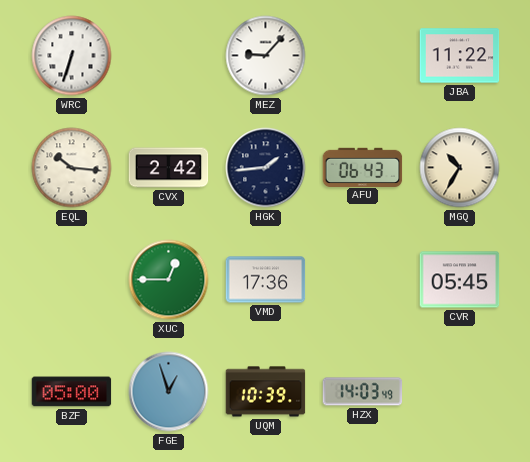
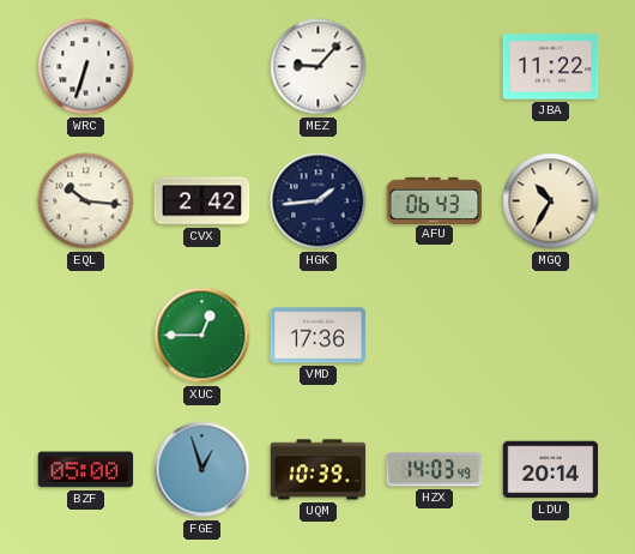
CVR: 05:45 -> none
LDU: none -> 20:14
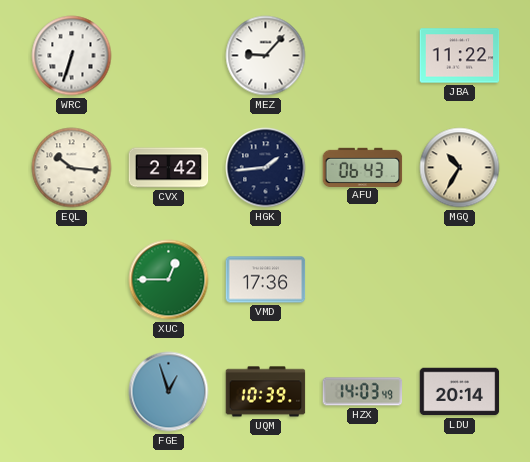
BZF: 05:00 -> none
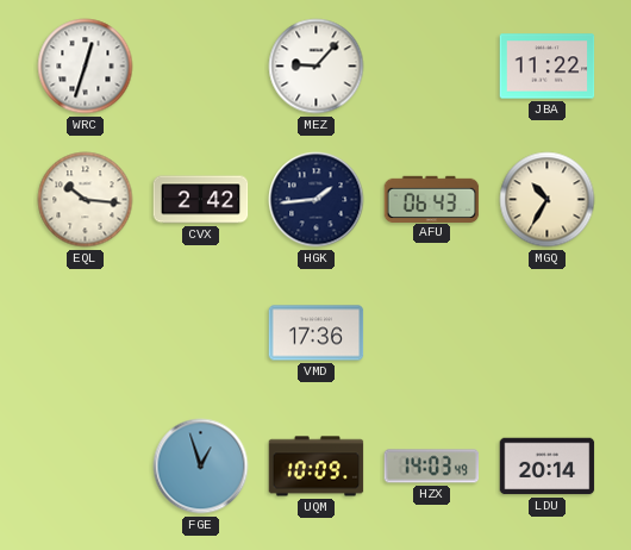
WRC: 6:33 -> 12:33
XUC: 12:45 -> none
UQM: 10:39 -> 10:09
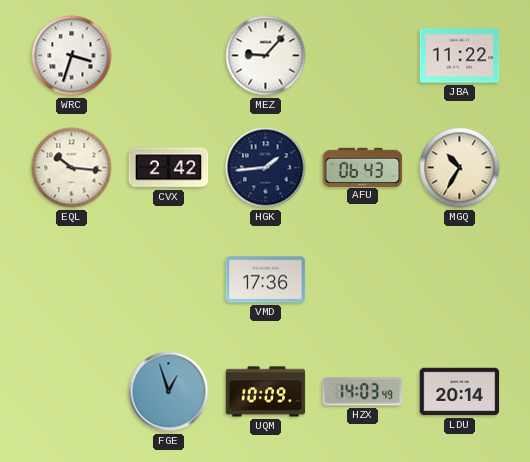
WRC: 12:33 -> 3:33
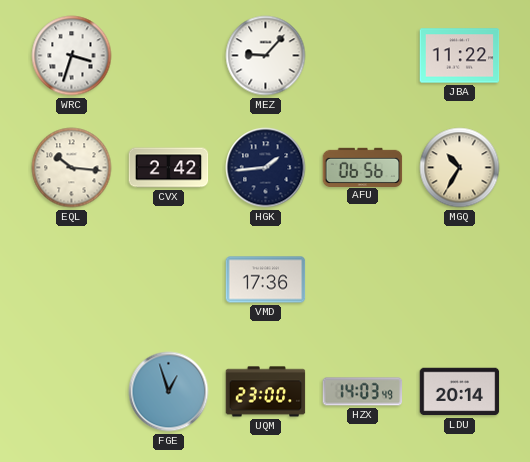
AFU: 06:43 -> 06:56
UQM: 10:09 -> 23:00
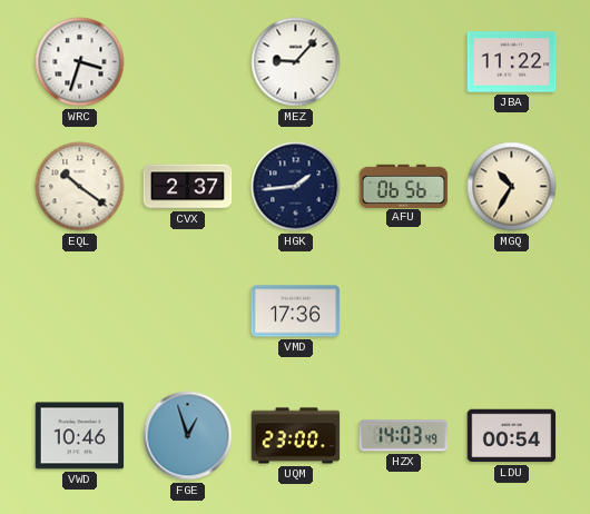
EQL: 10:16 -> 10:21
CVX: 2:42 -> 2:37
VWD: none -> 10:46
LDU: 20:14 -> 00:54
